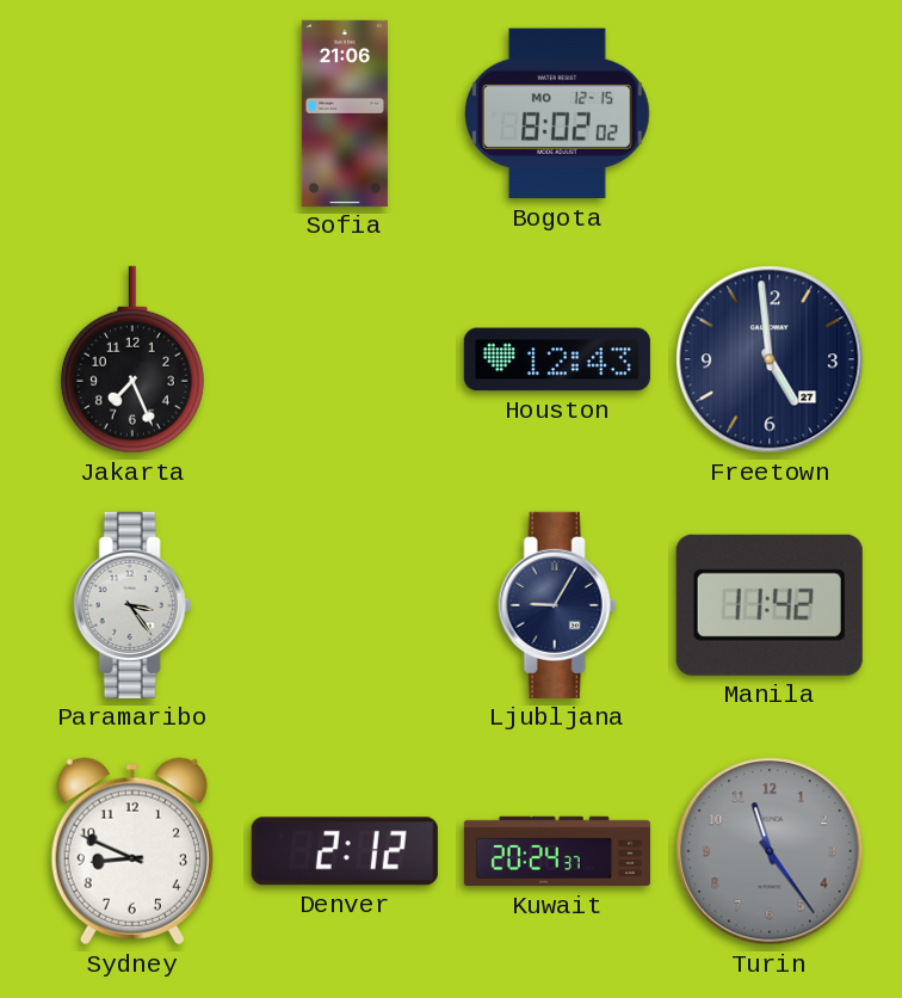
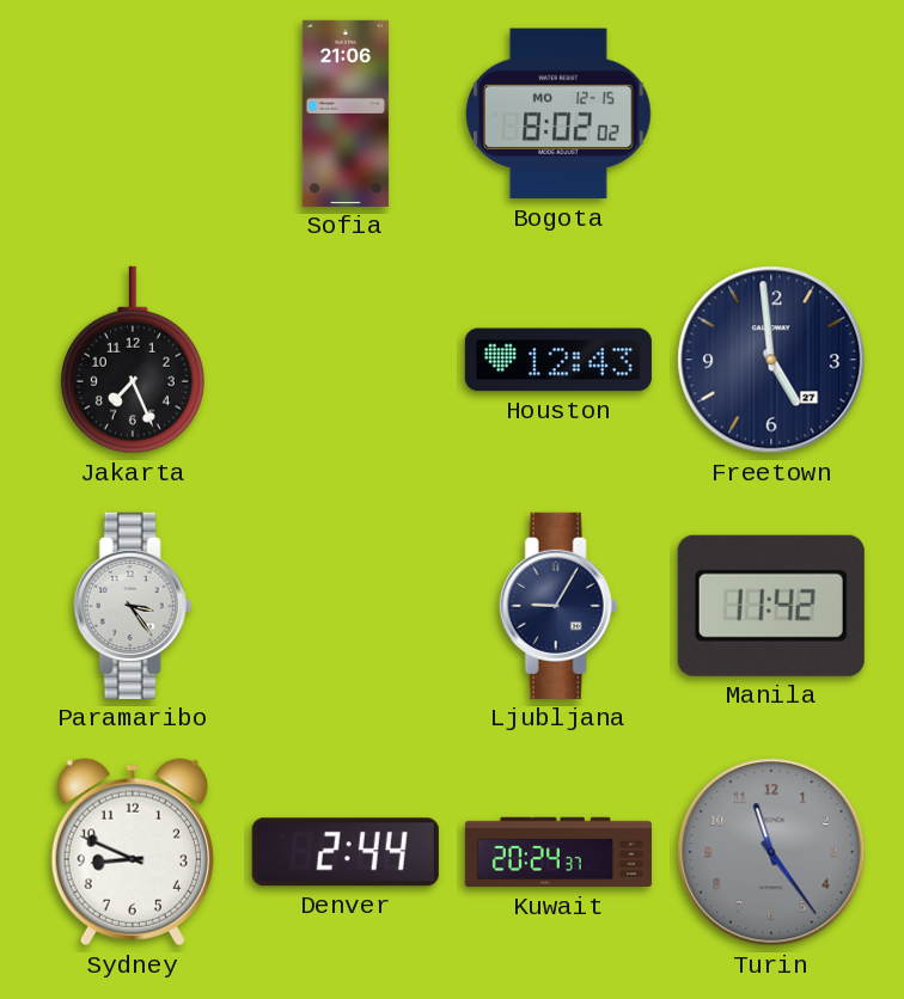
Denver: 2:12 -> 2:44
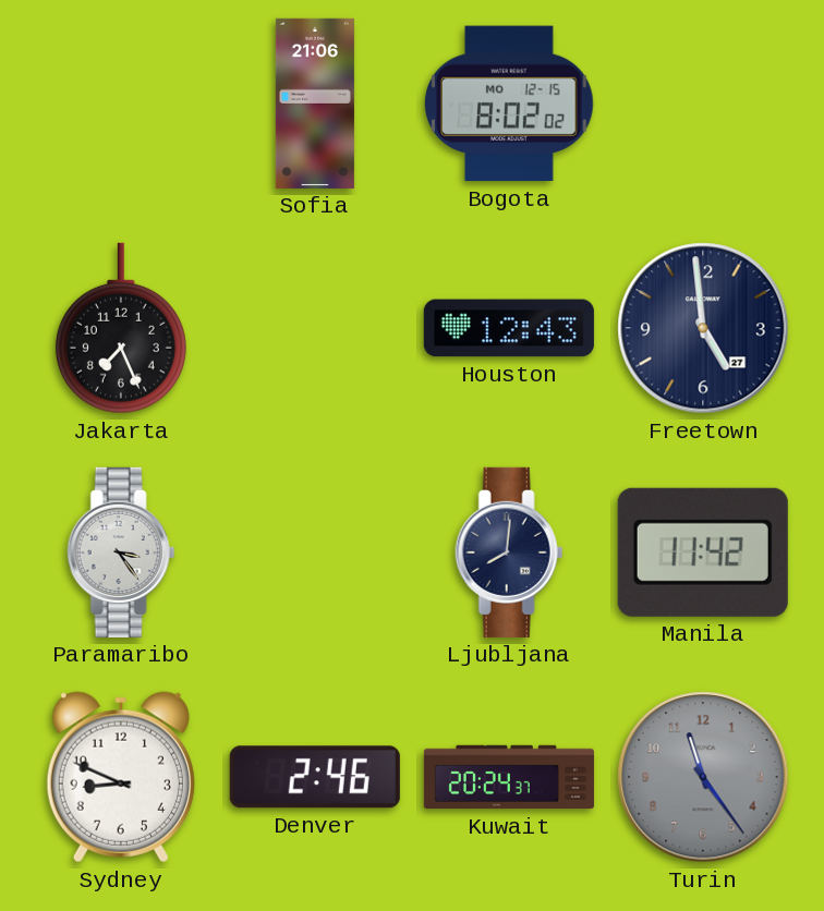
Ljubljana: 9:05 -> 8:01
Denver: 2:44 -> 2:46
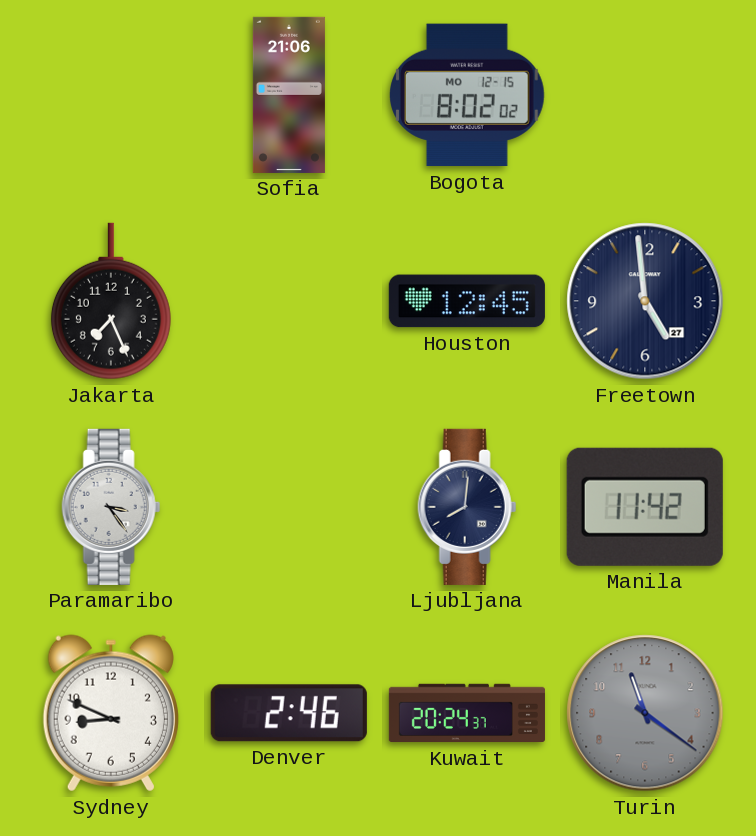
Houston: 12:43 -> 12:45
Turin: 11:24 -> 11:21
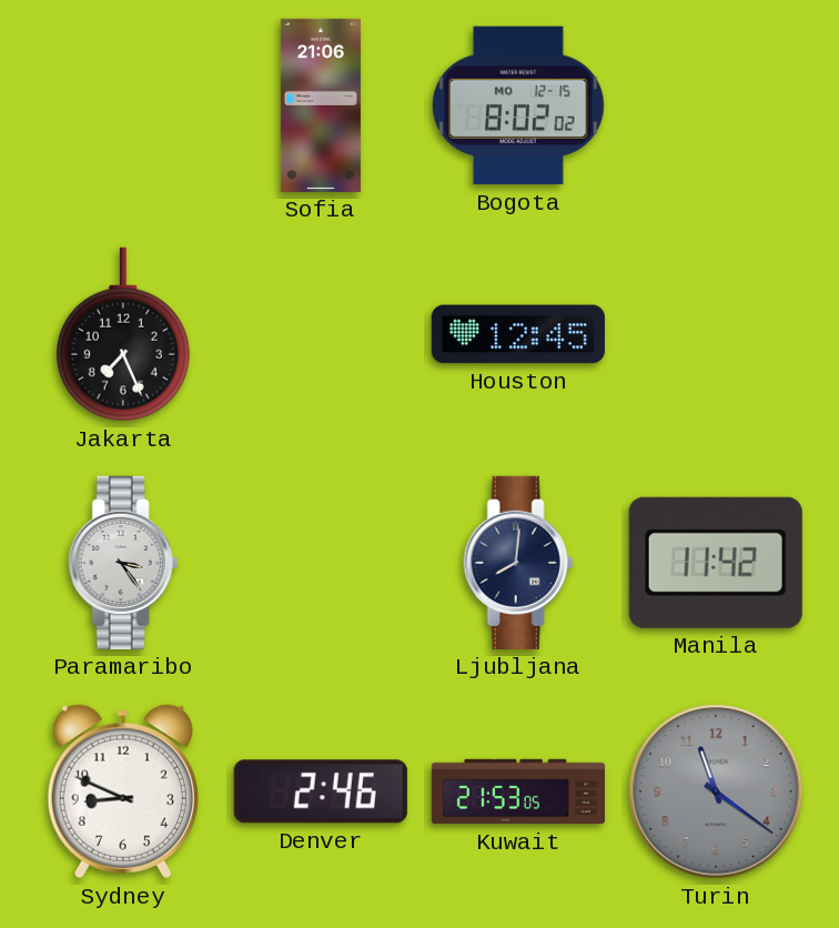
Freetown: 4:59 -> none
Kuwait: 20:24 -> 21:53
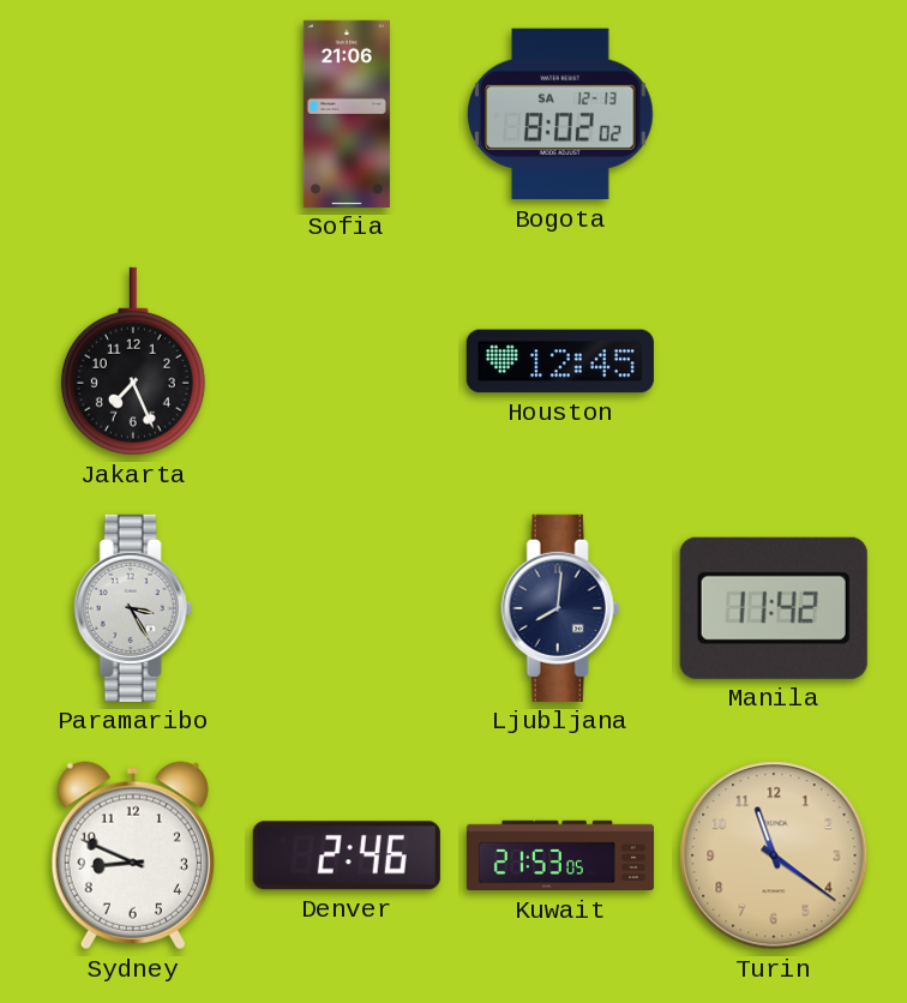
Bogota date: MO 12-15 -> SA 12-13
Paramaribo: 3:24 -> 3:25
Turin dial: grey -> champagne
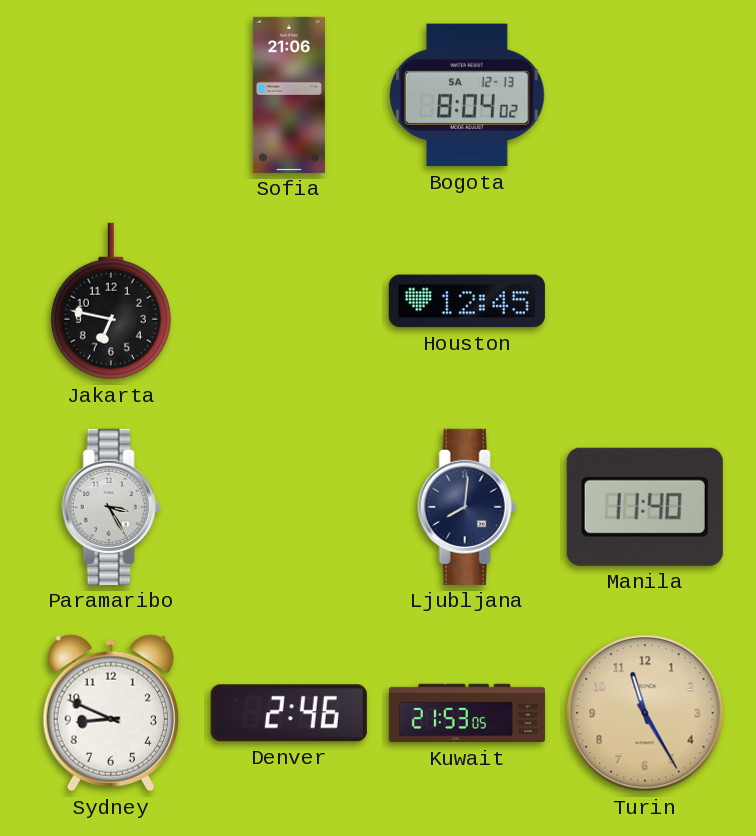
Bogota: 8:02 -> 8:04
Jakarta: 7:26 -> 6:47
Manila: 11:42 -> 11:40
Turin: 11:21 -> 11:25
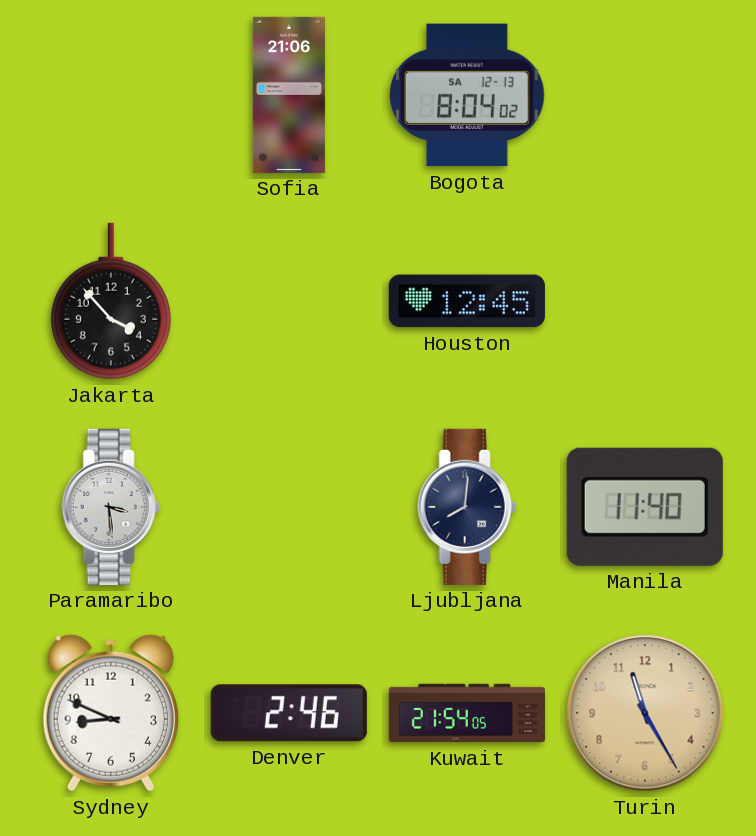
Jakarta: 6:47 -> 3:53
Paramaribo: 3:25 -> 3:29
Kuwait: 21:53 -> 21:54
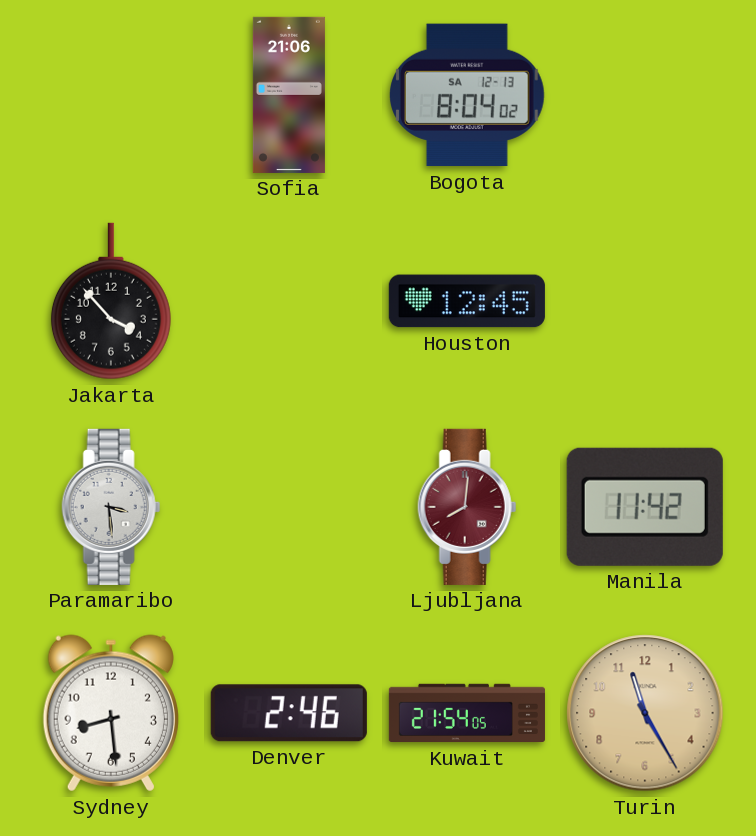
Ljubljana dial: navy -> burgundy
Manila: 11:40 -> 11:42
Sydney: 8:49 -> 8:29
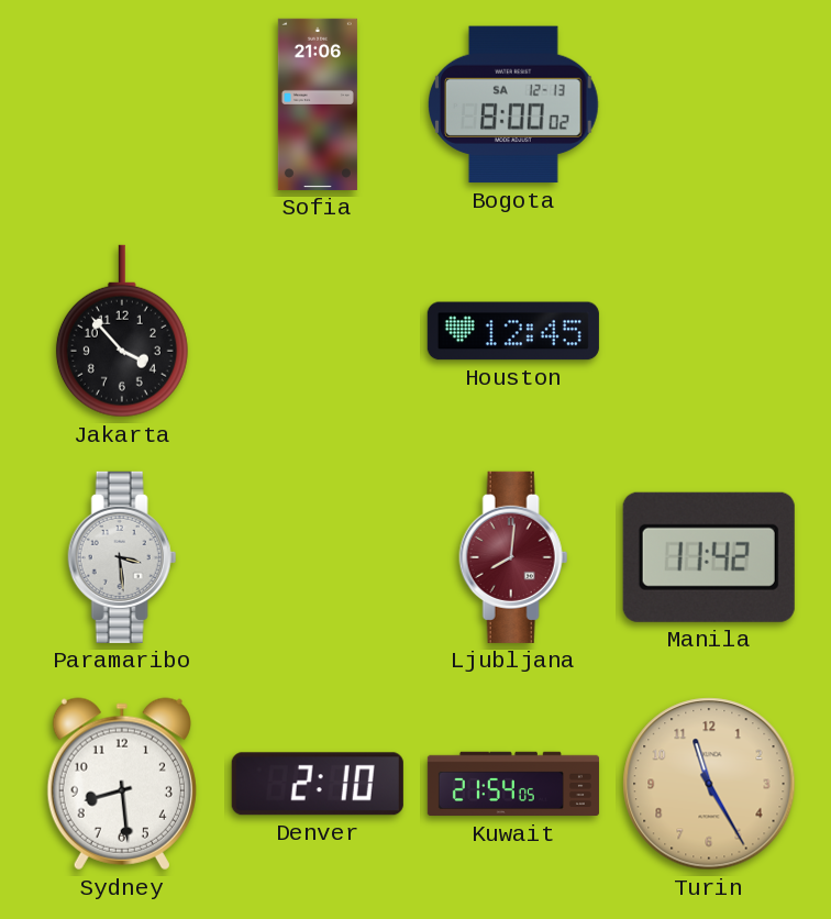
Bogota: 8:04 -> 8:00
Denver: 2:46 -> 2:10
